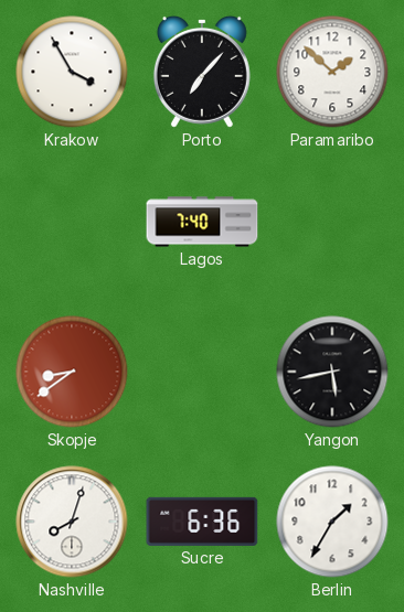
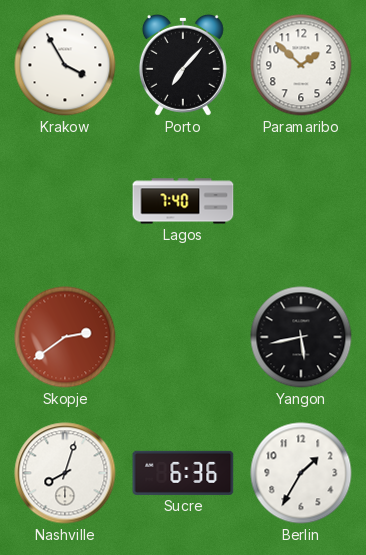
Skopje: 8:39 -> 2:39
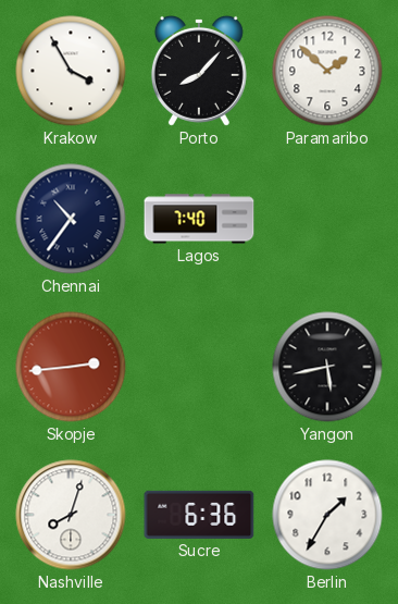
Porto: 7:07 -> 8:07
Chennai: none -> 10:36
Skopje: 2:39 -> 2:44
